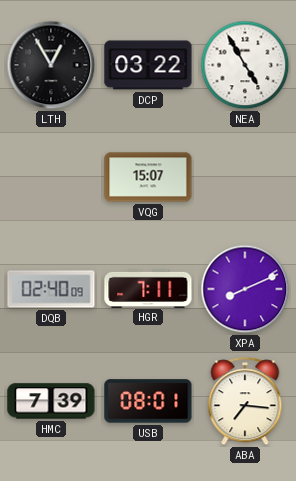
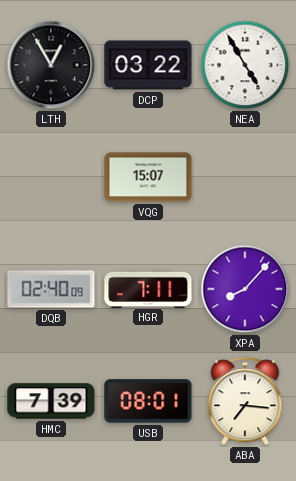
XPA: 8:11 -> 8:07
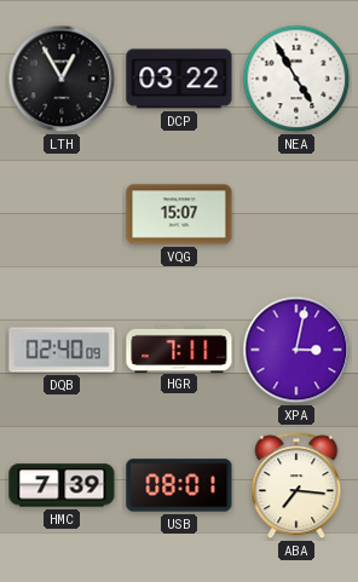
XPA: 8:07 -> 3:02
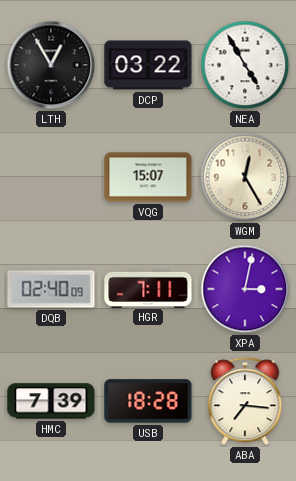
WGM: none -> 12:25
USB: 08:01 -> 18:28
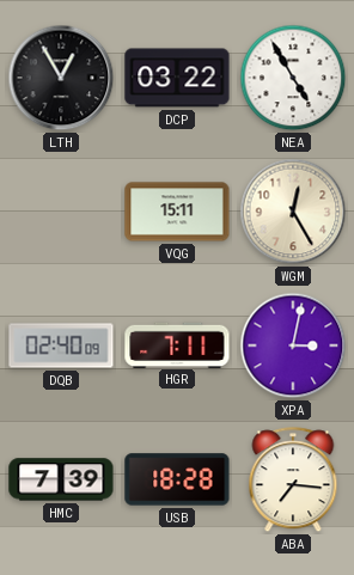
VQG: 15:07 -> 15:11
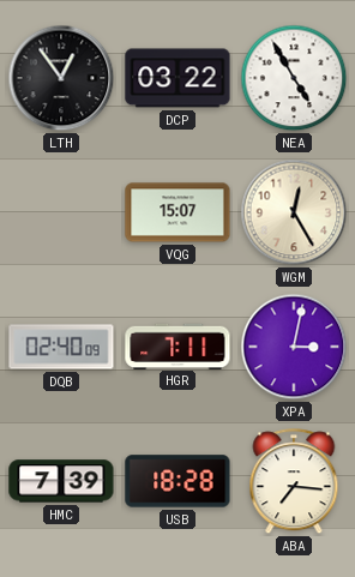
LTH: 12:55 -> 12:54
VQG: 15:11 -> 15:07
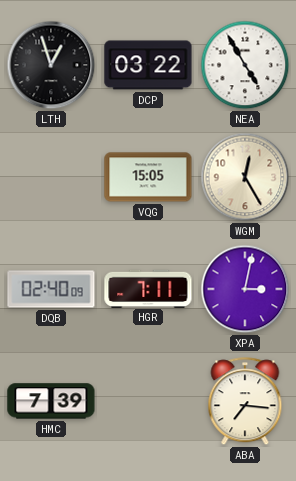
LTH: 12:54 -> 12:57
VQG: 15:07 -> 15:05
USB: 18:28 -> none
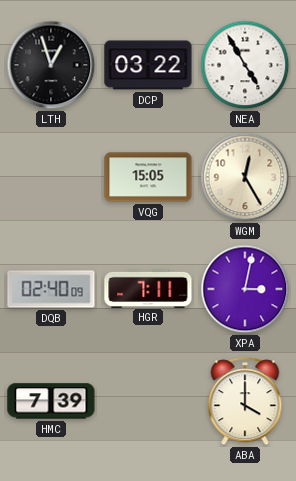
ABA: 7:16 -> 4:00
